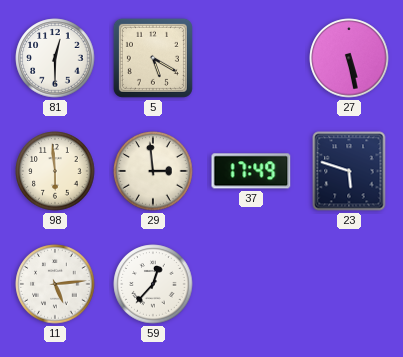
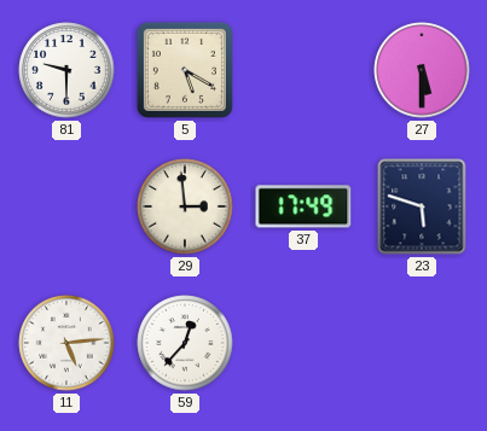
81: 12:30 -> 9:30
27: 5:28 -> 5:30
98: 5:59 -> none
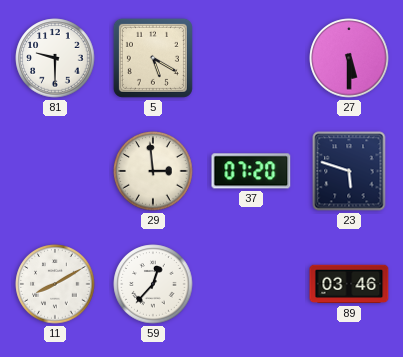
37: 17:49 -> 07:20
11: 5:14 -> 8:10
89: none -> 03:46
